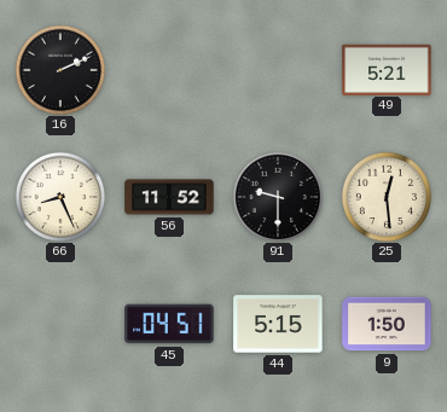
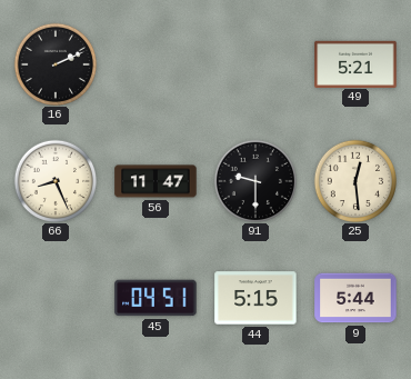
56: 11:52 -> 11:47
9: 1:50 -> 5:44
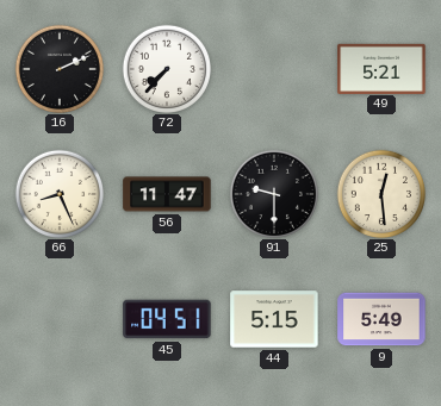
72: none -> 7:37
9: 5:44 -> 5:49
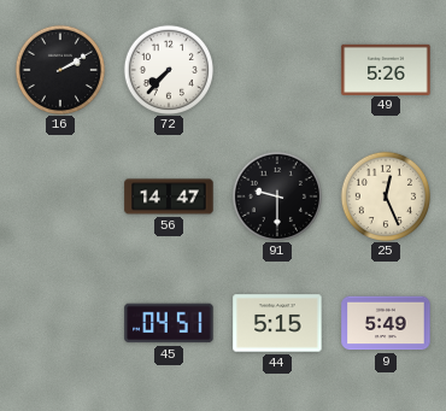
16: 2:11 -> 2:10
49: 5:21 -> 5:26
66: 8:26 -> none
56: 11:47 -> 14:47
25: 12:29 -> 12:26
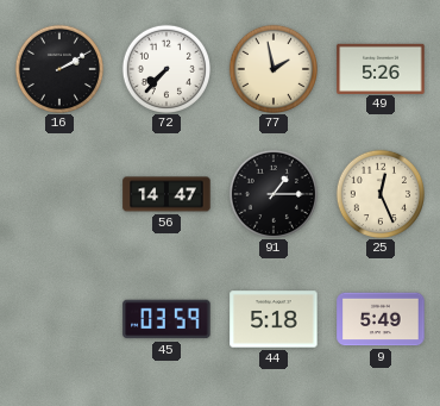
77: none -> 1:58
91: 9:30 -> 1:15
45: 04:51 -> 03:59
44: 5:15 -> 5:18
